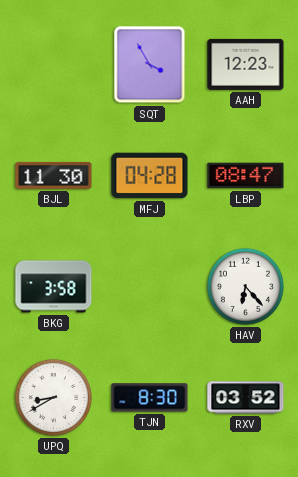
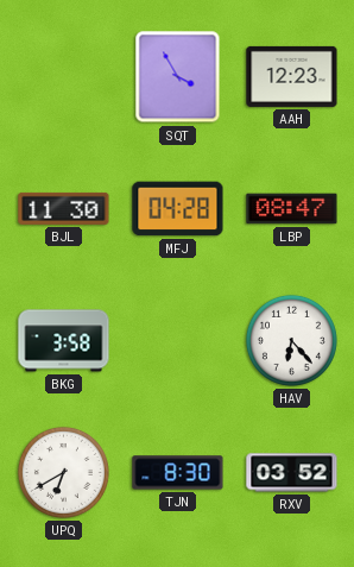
UPQ: 8:40 -> 6:40
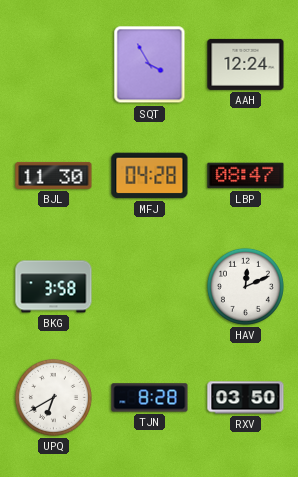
AAH: 12:23 -> 12:24
HAV: 6:23 -> 12:11
TJN: 8:30 -> 8:28
RXV: 03:52 -> 03:50
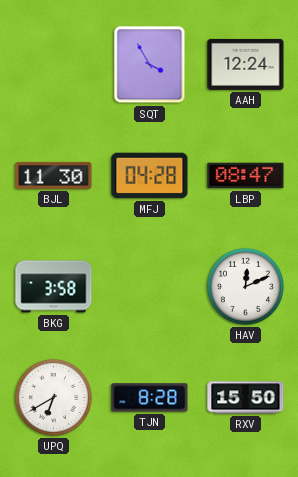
RXV: 03:50 -> 15:50
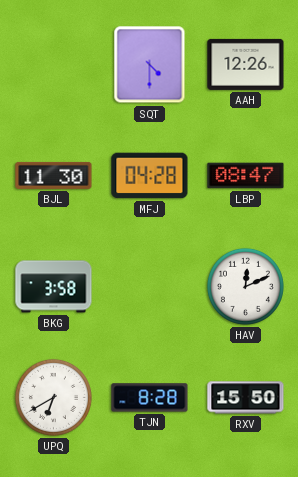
SQT: 3:55 -> 4:30
AAH: 12:24 -> 12:26
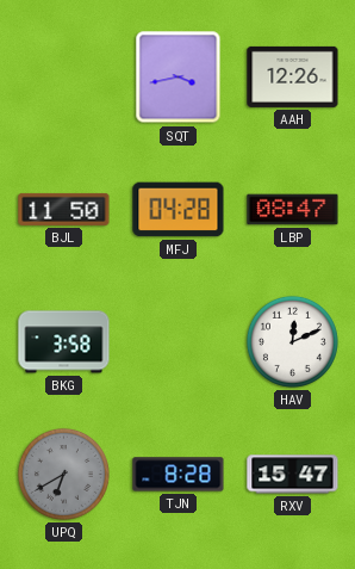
SQT: 4:30 -> 3:43
BJL: 11:30 -> 11:50
UPQ dial: white -> grey
RXV: 15:50 -> 15:47
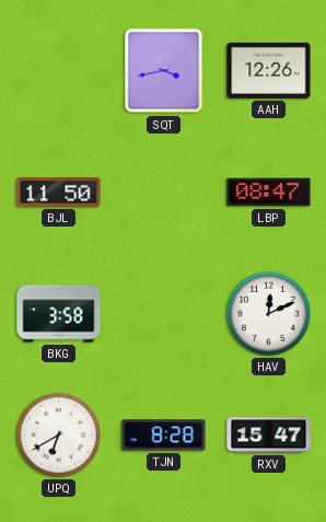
MFJ: 04:28 -> none
UPQ dial: grey -> white
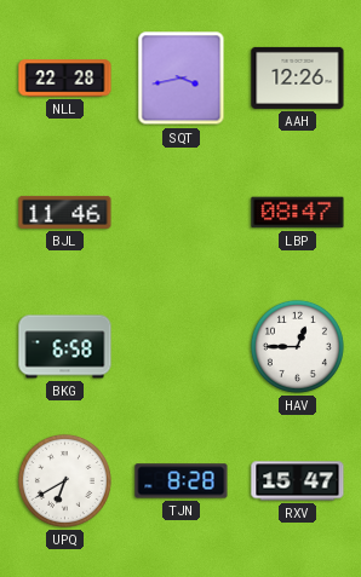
NLL: none -> 22:28
BJL: 11:50 -> 11:46
BKG: 3:58 -> 6:58
HAV: 12:11 -> 12:45
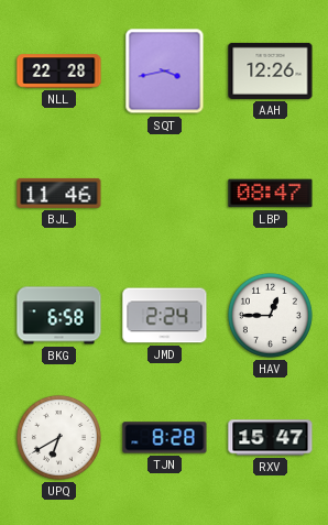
JMD: none -> 2:24
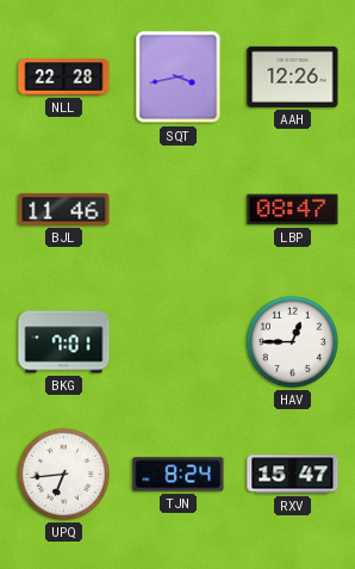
BKG: 6:58 -> 7:01
JMD: 2:24 -> none
UPQ: 6:40 -> 6:44
TJN: 8:28 -> 8:24
